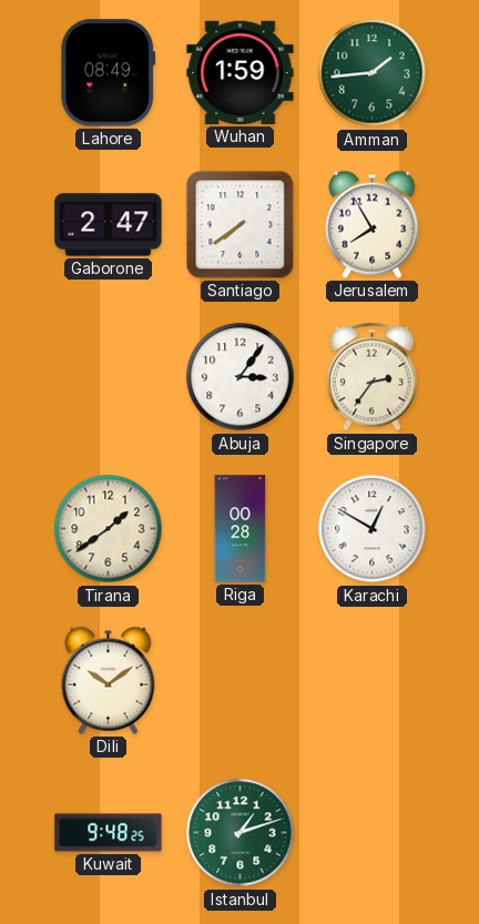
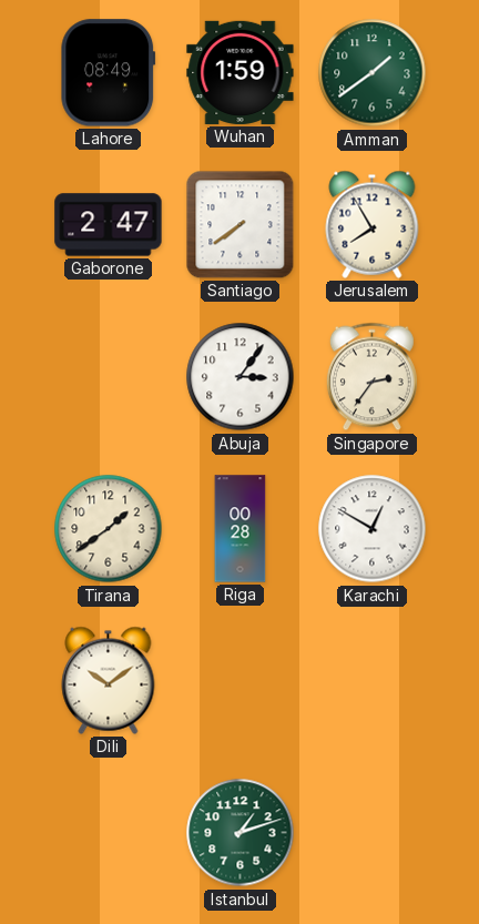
Amman: 1:44 -> 1:39
Kuwait: 9:48 -> none
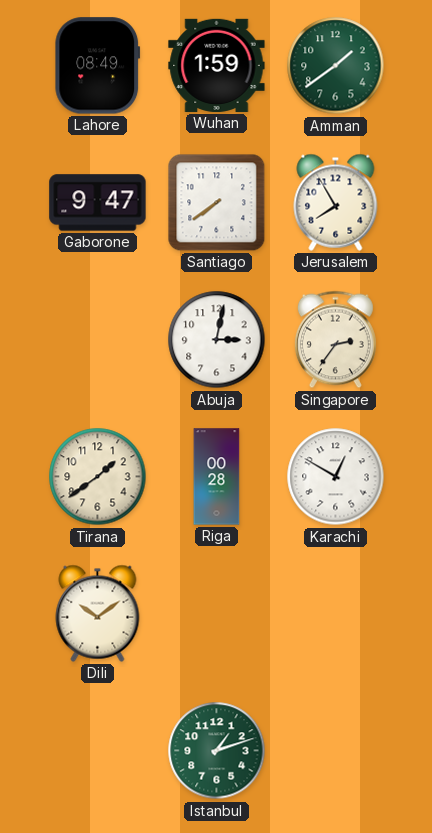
Gaborone: 2:47 -> 9:47
Abuja: 3:06 -> 3:02
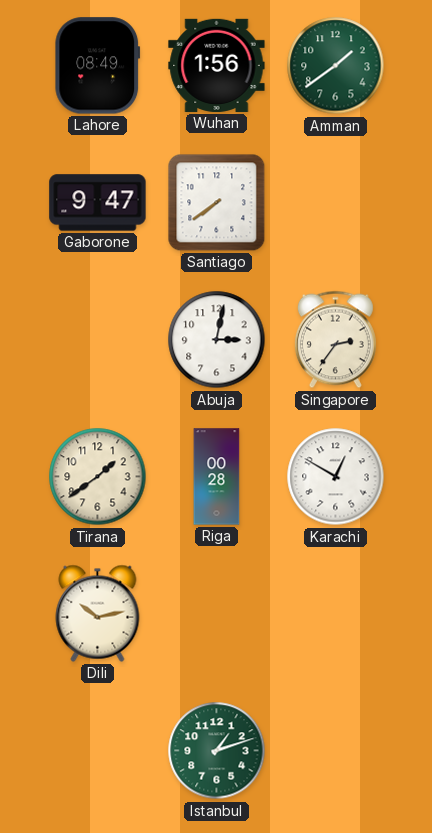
Wuhan: 1:59 -> 1:56
Jerusalem: 7:55 -> none
Dili: 10:09 -> 10:13
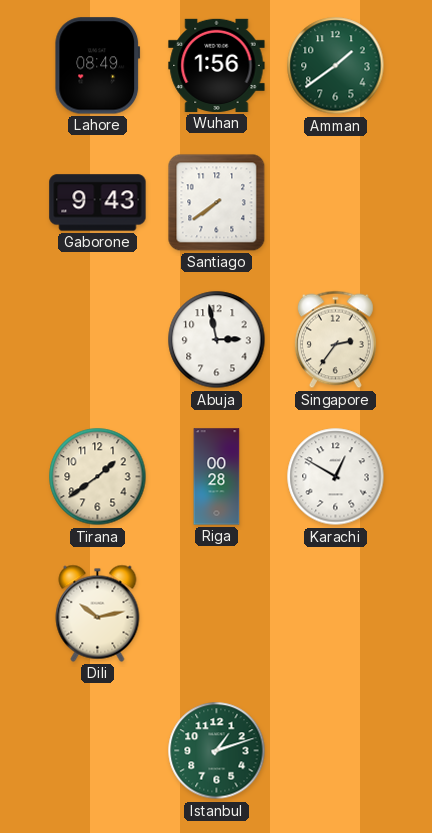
Gaborone: 9:47 -> 9:43
Abuja: 3:02 -> 2:58
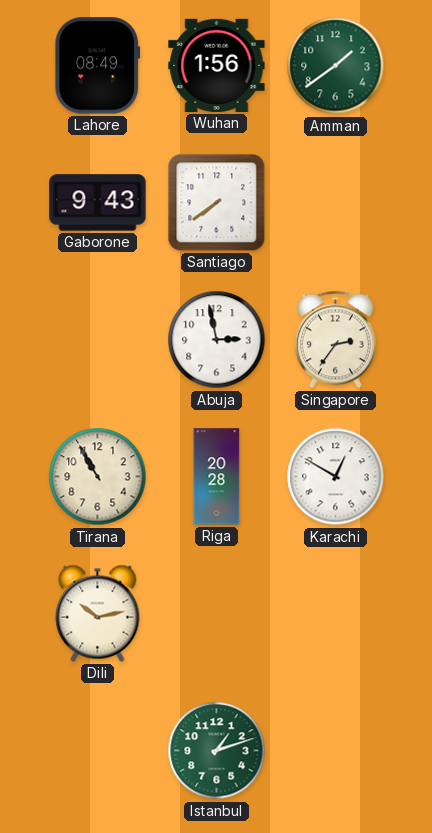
Tirana: 1:39 -> 10:55
Riga: 00:28 -> 20:28
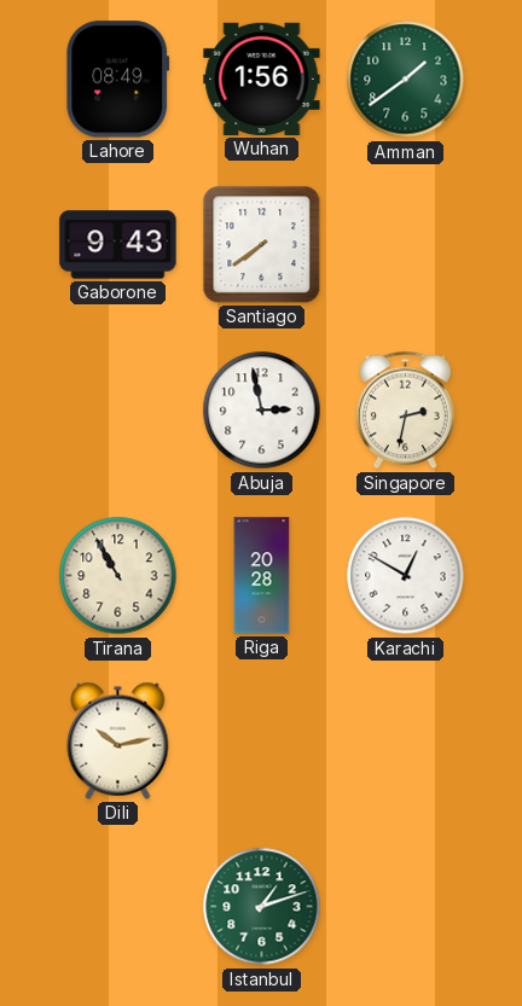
Singapore: 2:36 -> 2:32
